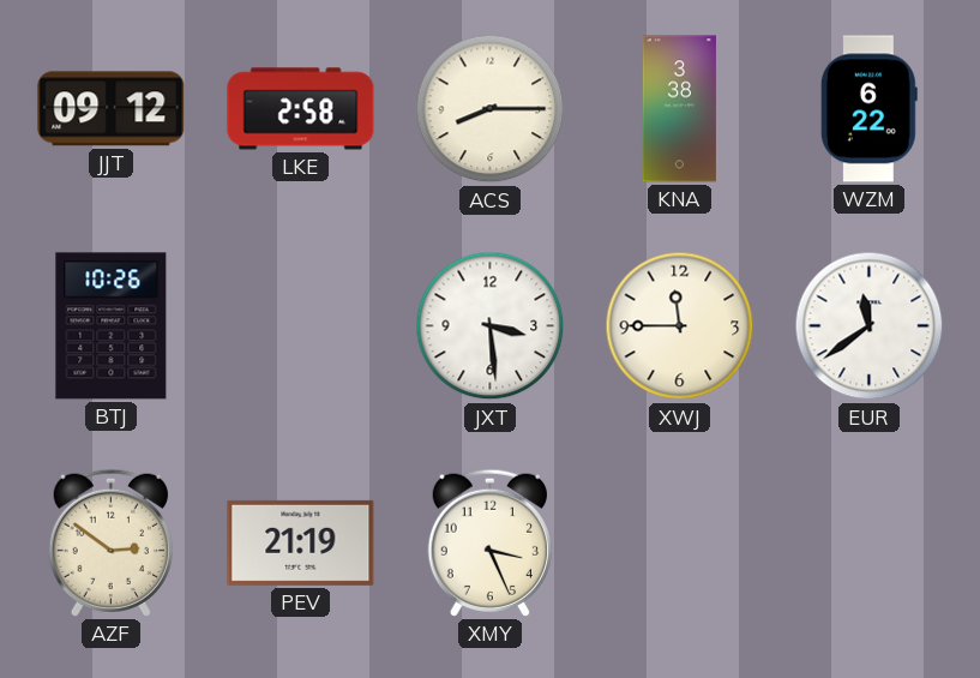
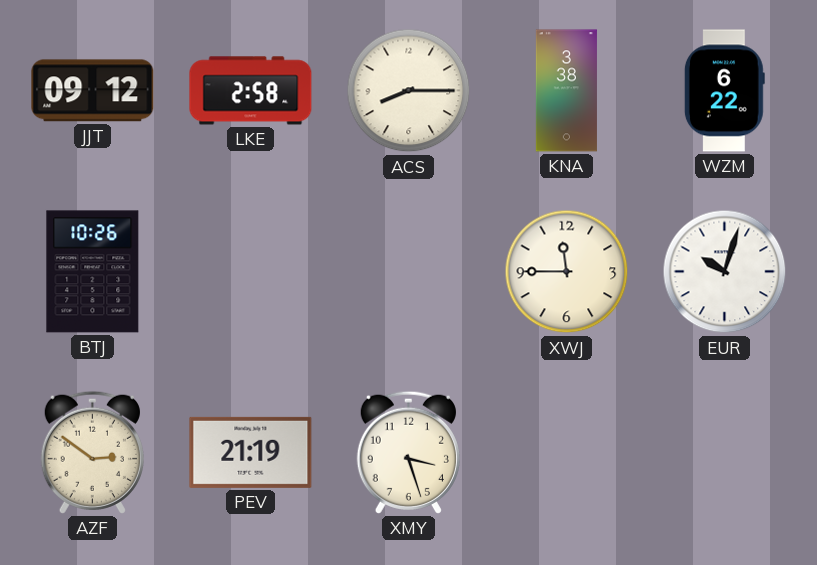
JXT: 3:29 -> none
EUR: 11:39 -> 10:03
XMY: 3:26 -> 3:27
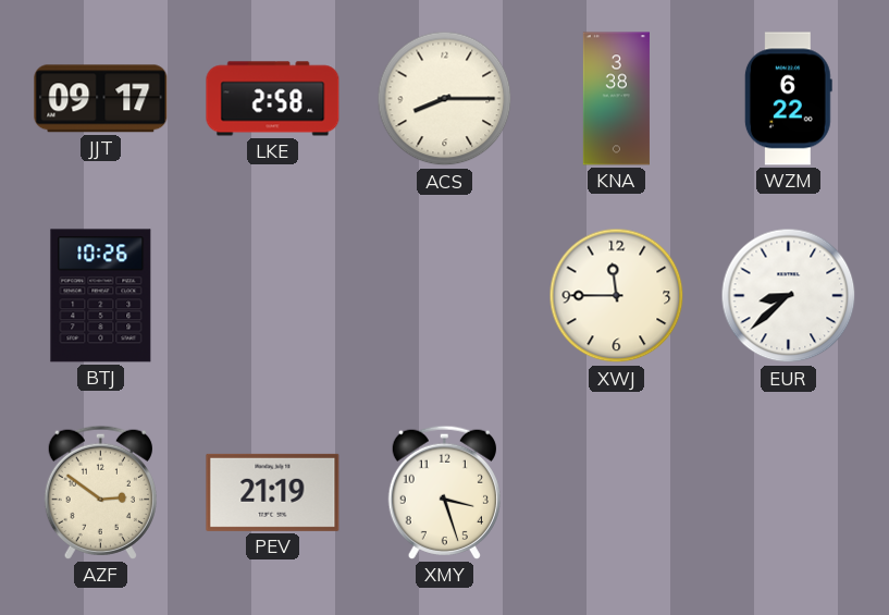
JJT: 09:12 -> 09:17
EUR: 10:03 -> 8:38
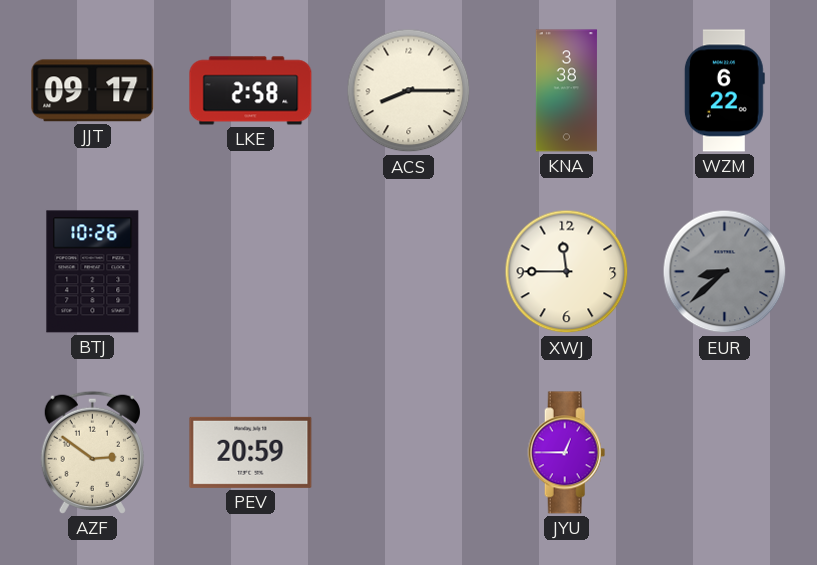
EUR dial: white -> grey
PEV: 21:19 -> 20:59
XMY: 3:27 -> none
JYU: none -> 12:45
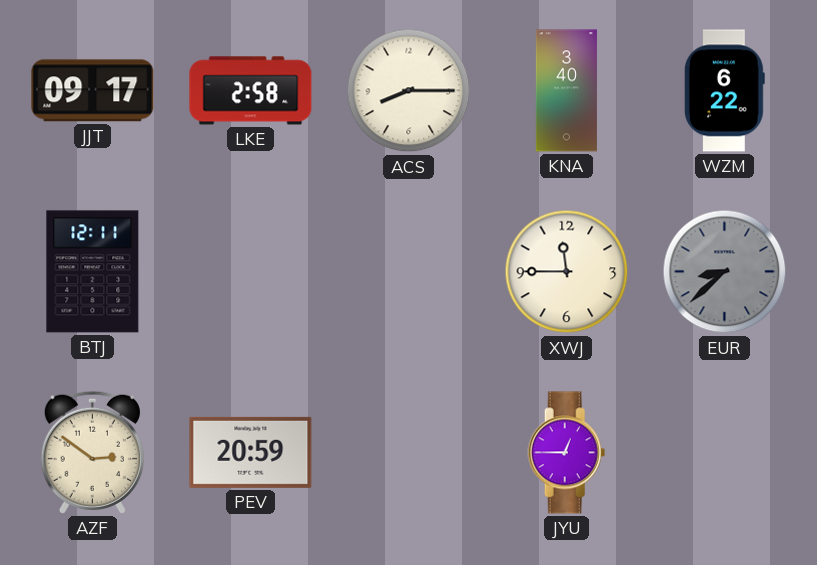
KNA: 3:38 -> 3:40
BTJ: 10:26 -> 12:11
